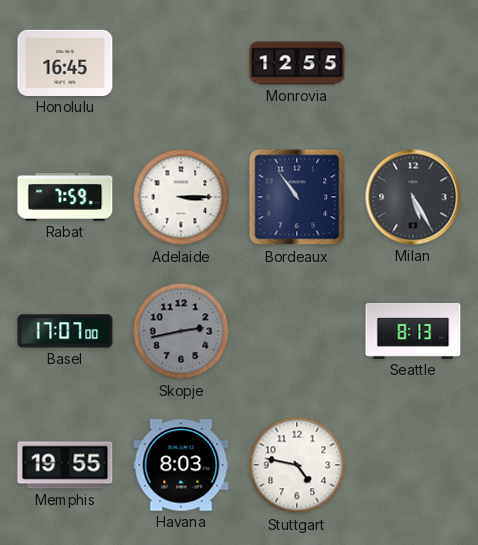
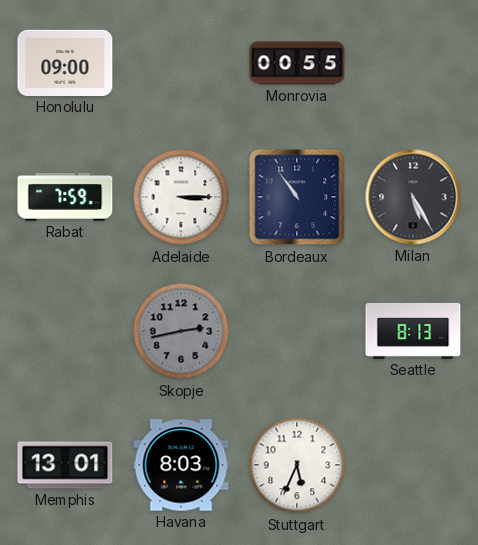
Honolulu: 16:45 -> 09:00
Monrovia: 12:55 -> 00:55
Basel: 17:07 -> none
Memphis: 19:55 -> 13:01
Stuttgart: 4:47 -> 5:34
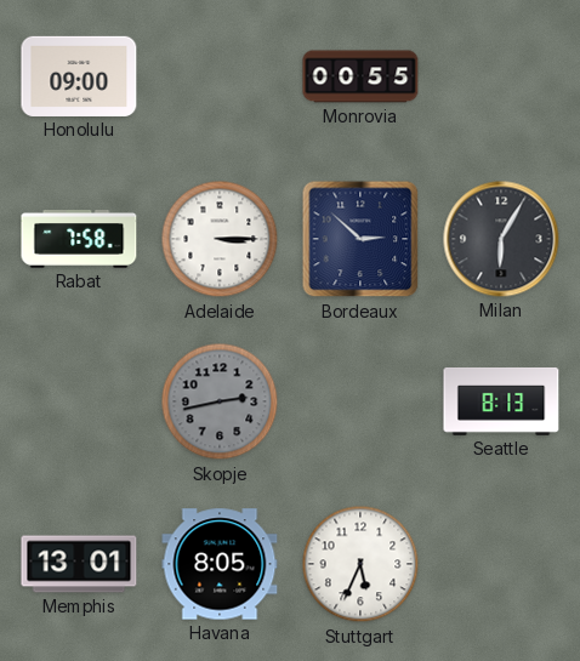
Rabat: 7:59 -> 7:58
Bordeaux: 10:54 -> 2:52
Milan: 5:25 -> 6:05
Havana: 8:03 -> 8:05
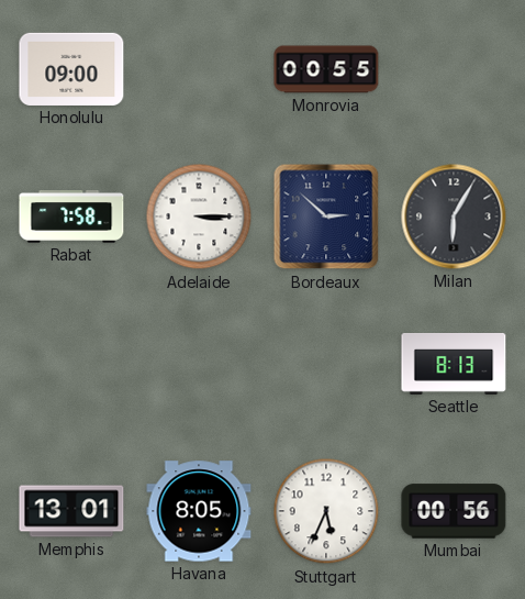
Skopje: 2:43 -> none
Mumbai: none -> 00:56
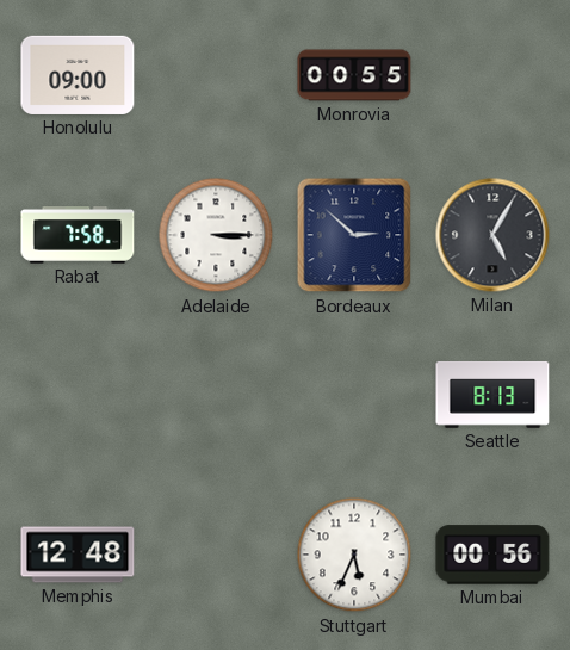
Milan: 6:05 -> 5:05
Memphis: 13:01 -> 12:48
Havana: 8:05 -> none
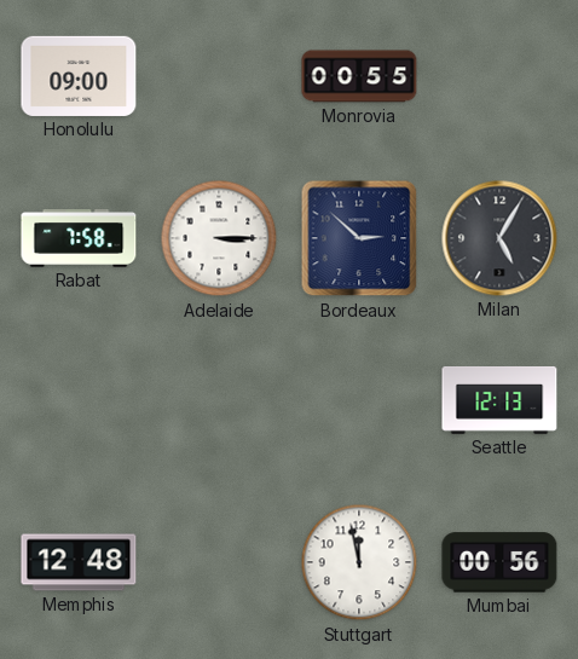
Seattle: 8:13 -> 12:13
Stuttgart: 5:34 -> 11:58
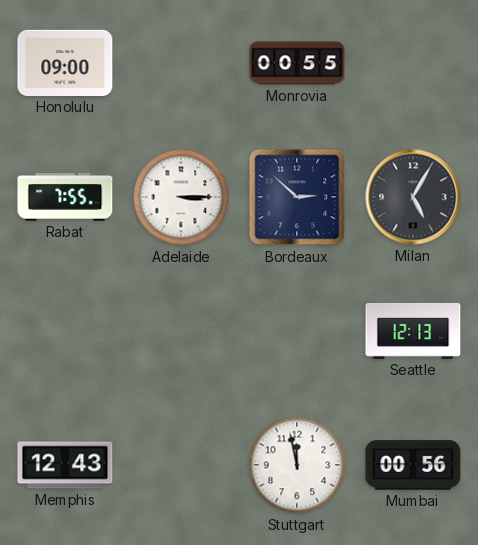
Rabat: 7:58 -> 7:55
Memphis: 12:48 -> 12:43
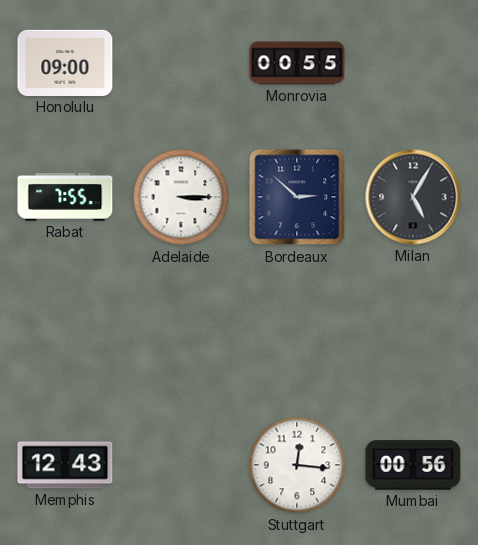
Seattle: 12:13 -> none
Stuttgart: 11:58 -> 12:16
